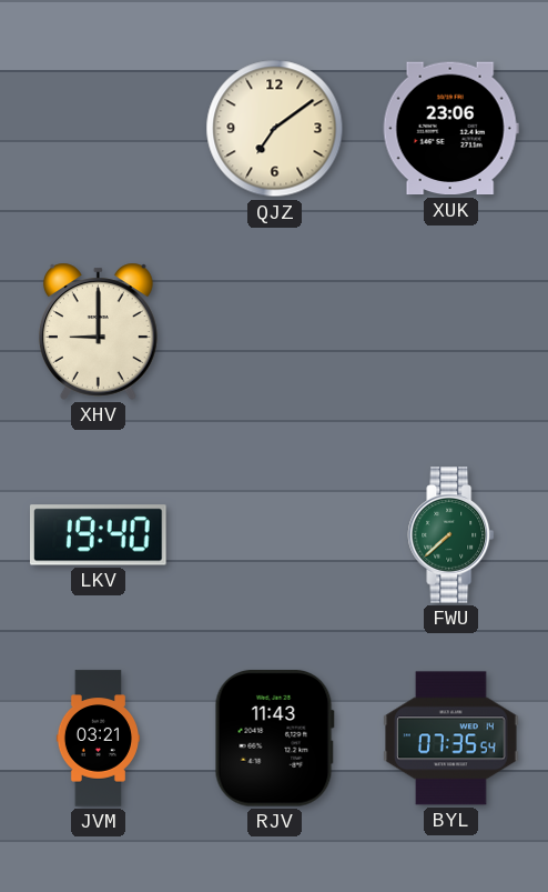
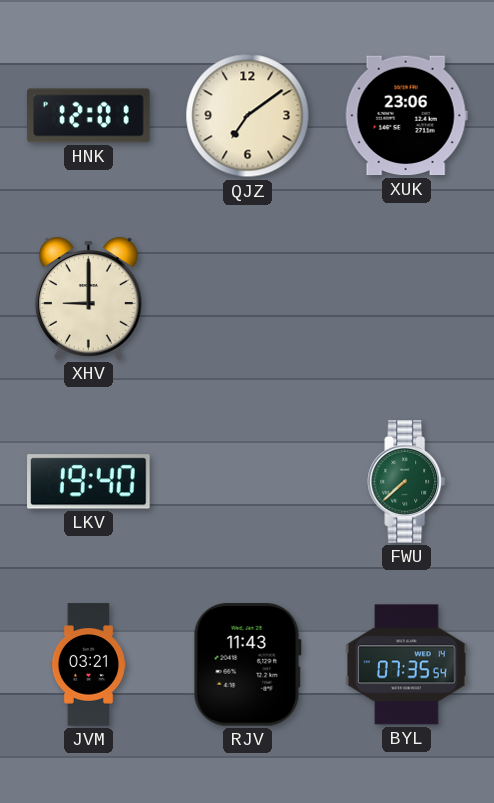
HNK: none -> 12:01
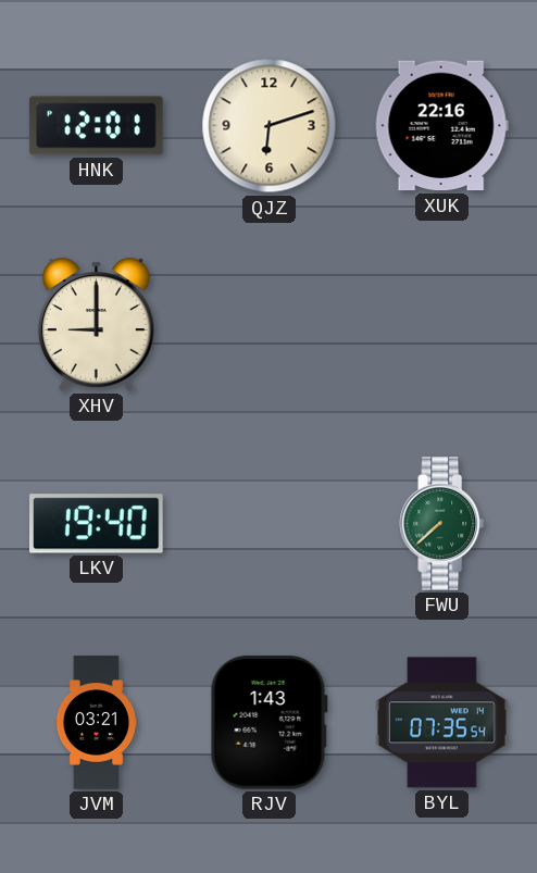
QJZ: 7:09 -> 6:12
XUK: 23:06 -> 22:16
RJV: 11:43 -> 1:43
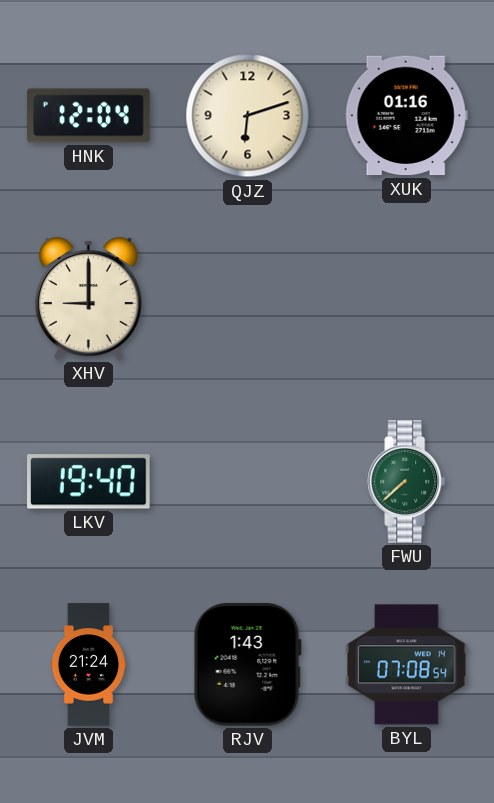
HNK: 12:01 -> 12:04
XUK: 22:16 -> 01:16
JVM: 03:21 -> 21:24
BYL: 07:35 -> 07:08
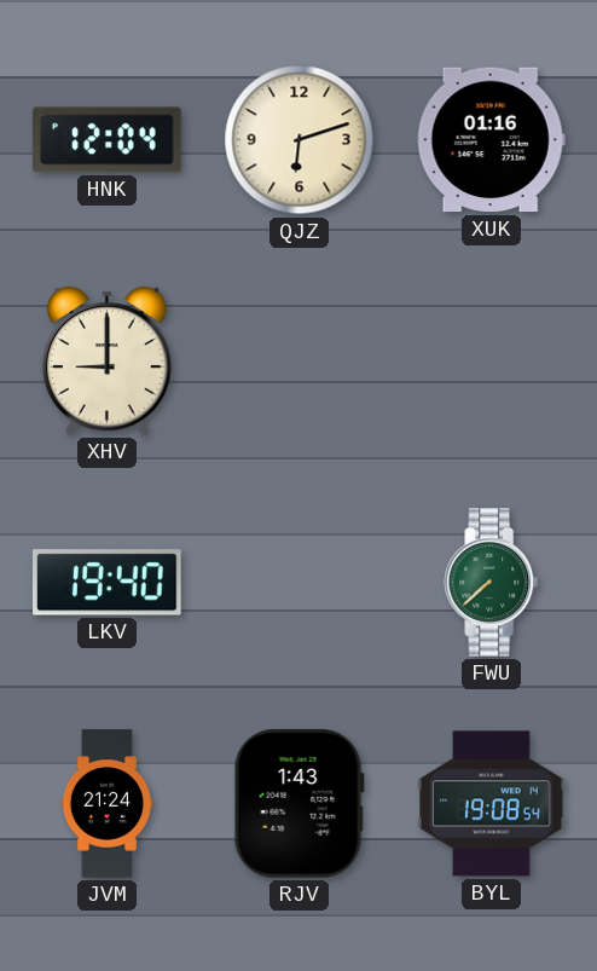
BYL: 07:08 -> 19:08
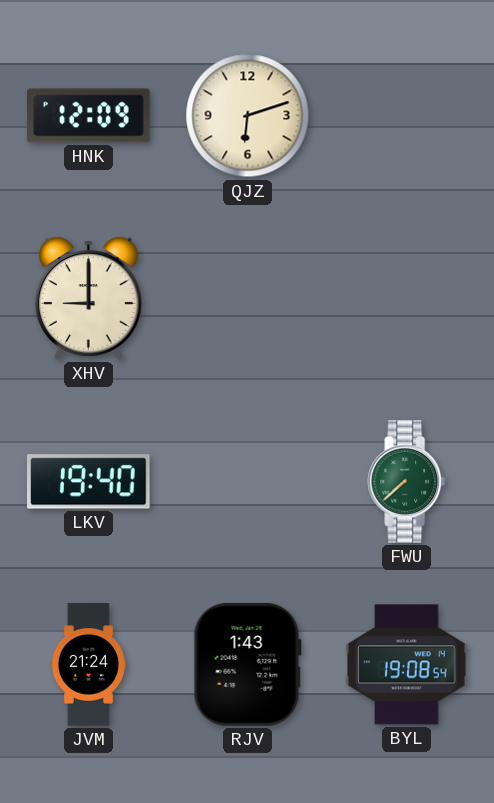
HNK: 12:04 -> 12:09
XUK: 01:16 -> none
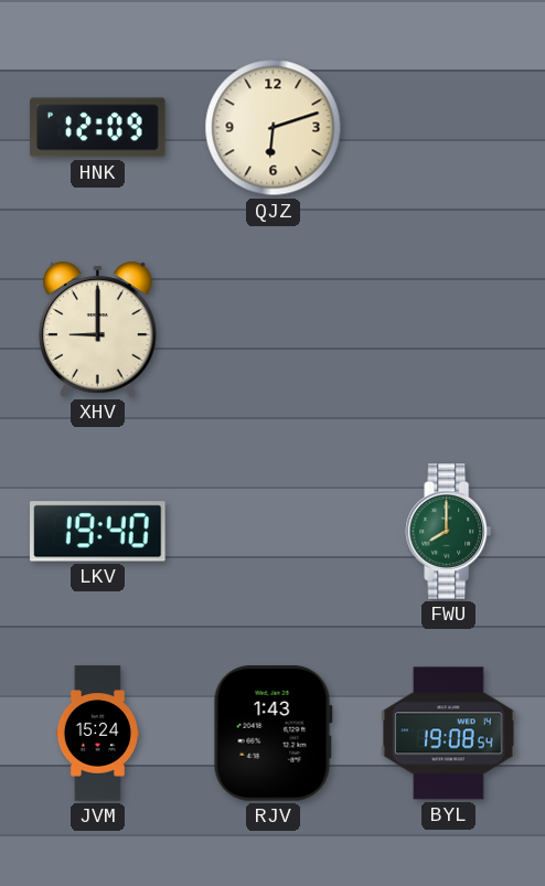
FWU: 7:38 -> 8:00
JVM: 21:24 -> 15:24
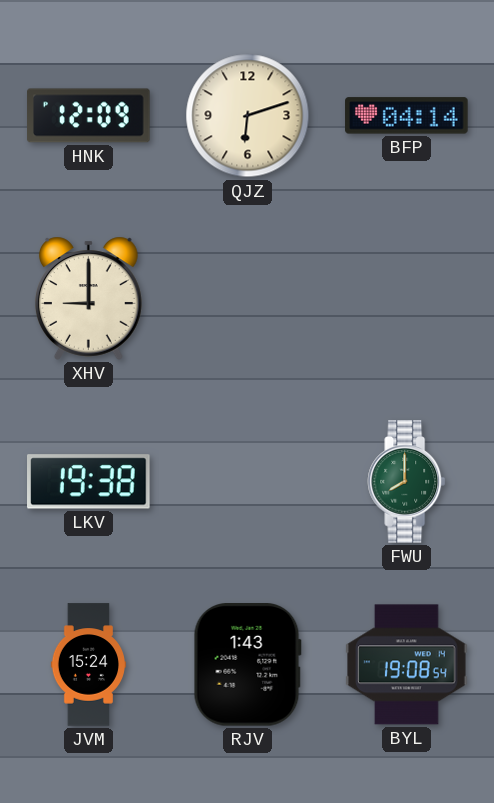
BFP: none -> 04:14
LKV: 19:40 -> 19:38
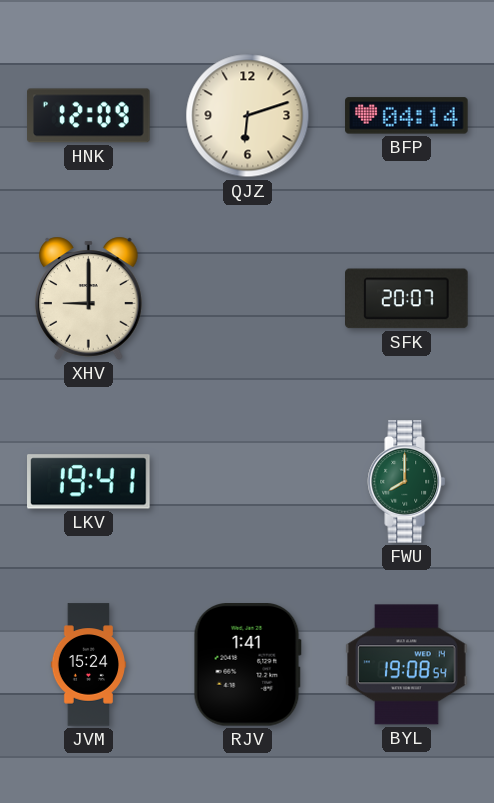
SFK: none -> 20:07
LKV: 19:38 -> 19:41
RJV: 1:43 -> 1:41
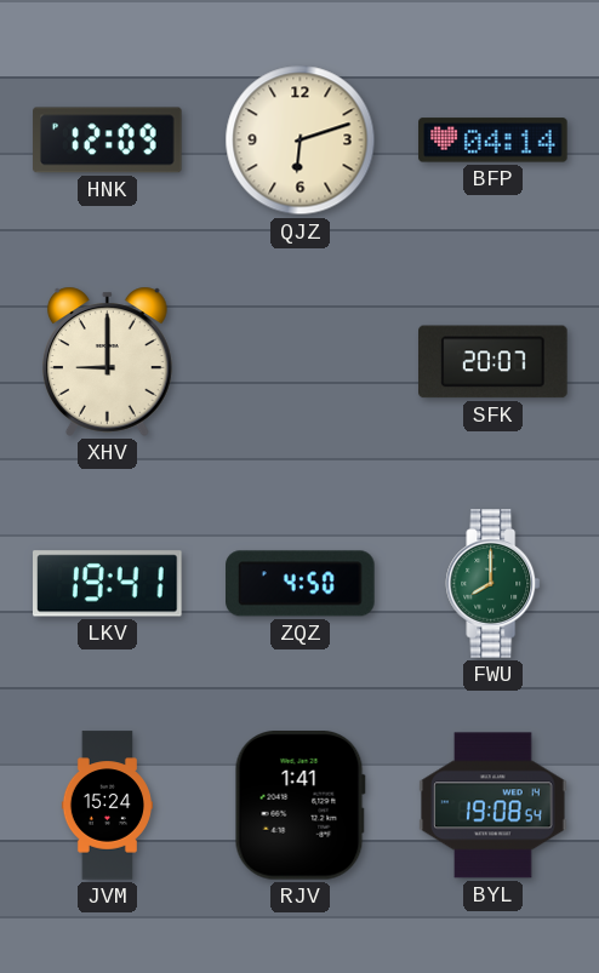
ZQZ: none -> 4:50
